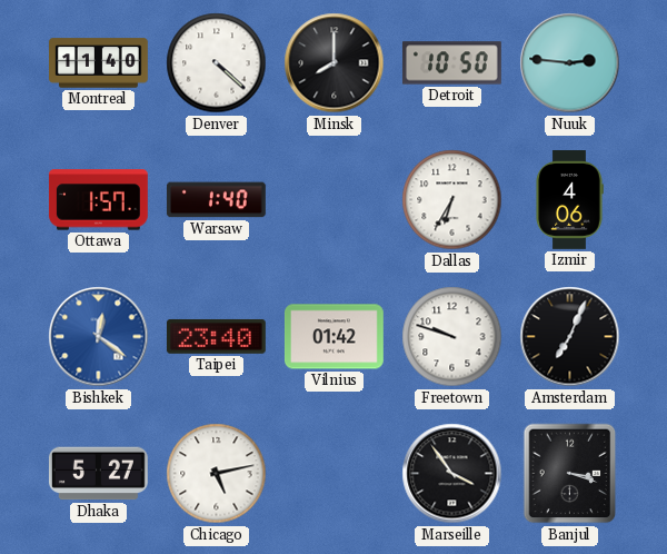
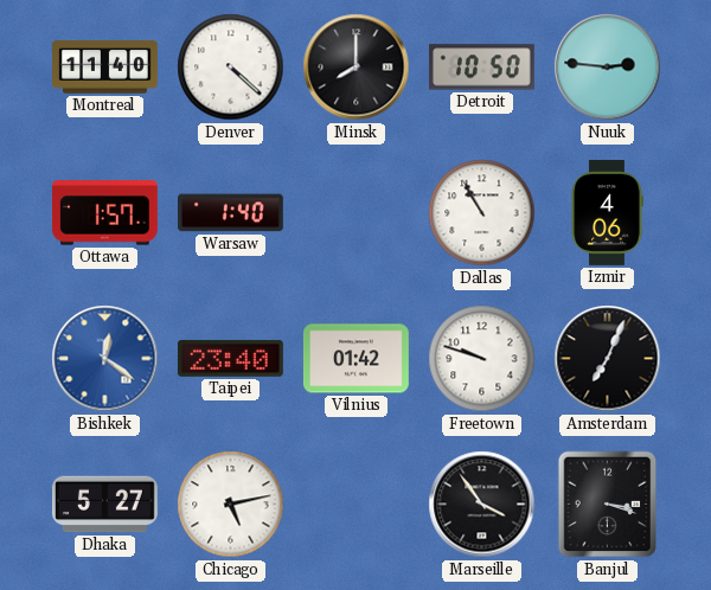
Dallas: 6:35 -> 10:55
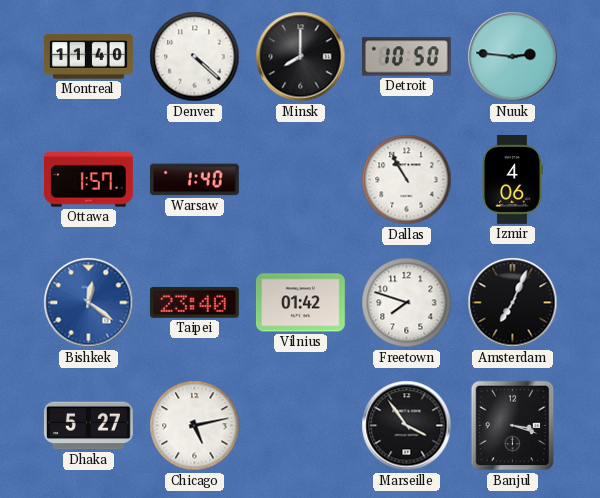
Freetown: 9:48 -> 7:48
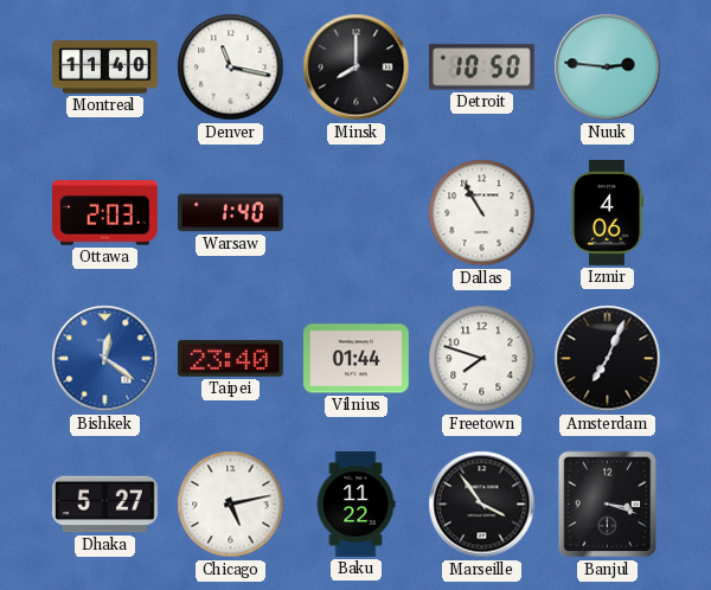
Denver: 4:22 -> 11:17
Ottawa: 1:57 -> 2:03
Vilnius: 01:42 -> 01:44
Baku: none -> 11:22
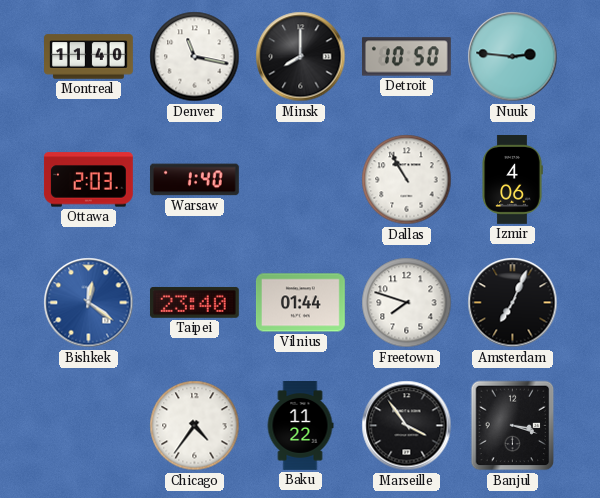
Dhaka: 5:27 -> none
Chicago: 5:13 -> 4:36
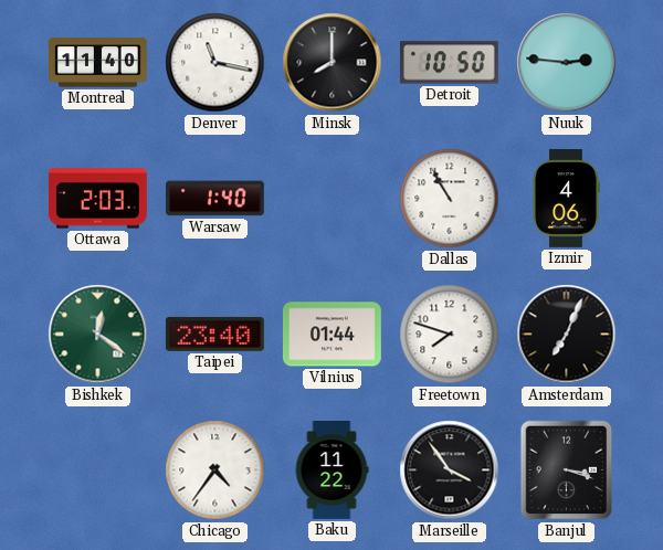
Bishkek dial: blue -> green
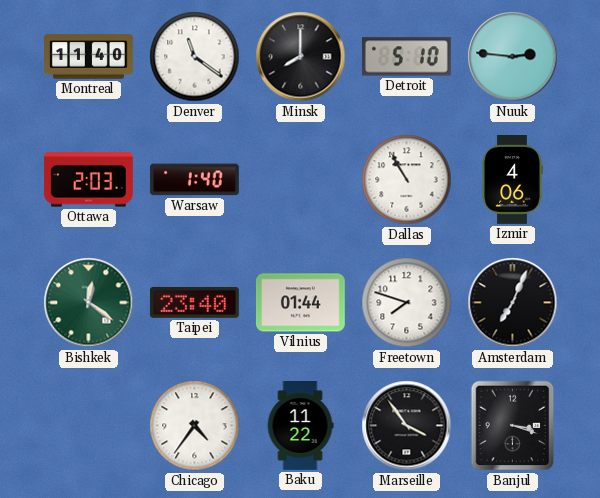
Denver: 11:17 -> 11:21
Detroit: 10:50 -> 5:10
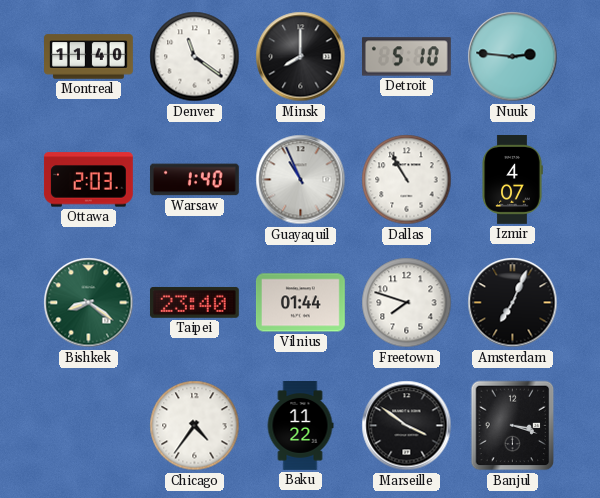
Guayaquil: none -> 10:56
Izmir: 4:06 -> 4:07
Bishkek: 12:21 -> 8:21
Marseille: 3:54 -> 3:51
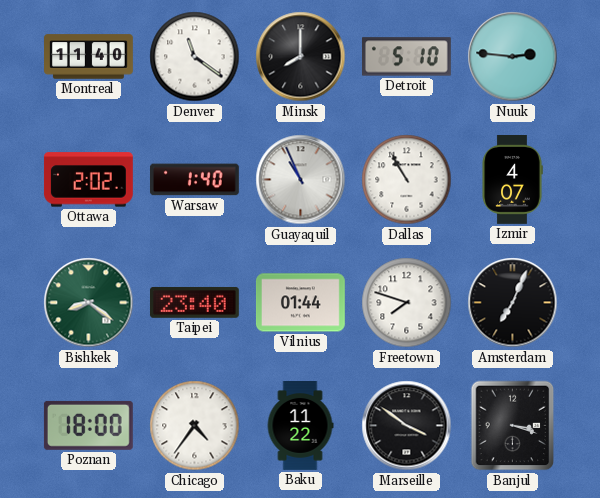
Ottawa: 2:03 -> 2:02
Poznan: none -> 18:00
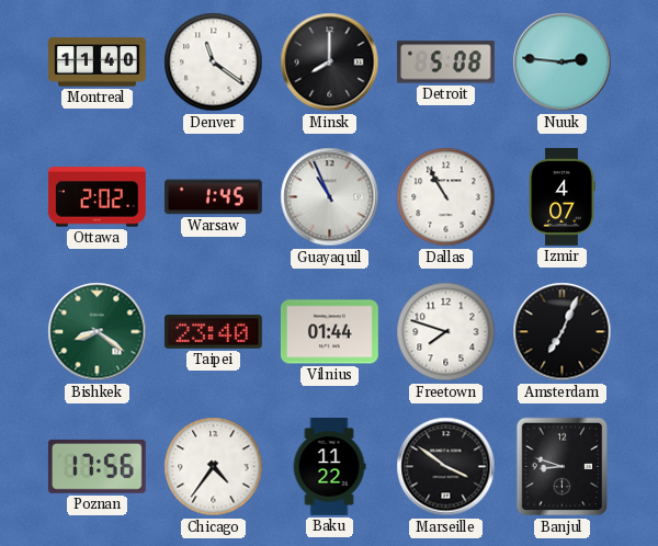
Detroit: 5:10 -> 5:08
Warsaw: 1:40 -> 1:45
Poznan: 18:00 -> 17:56
Banjul: 3:18 -> 8:48
